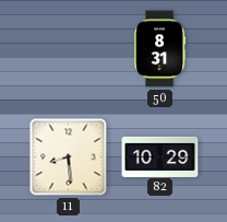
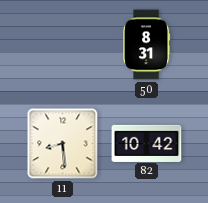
82: 10:29 -> 10:42
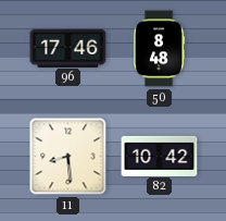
96: none -> 17:46
50: 8:31 -> 8:48
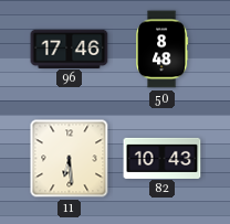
11: 8:29 -> 6:29
82: 10:42 -> 10:43
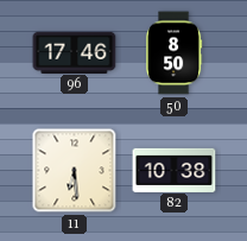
50: 8:48 -> 8:50
82: 10:43 -> 10:38
